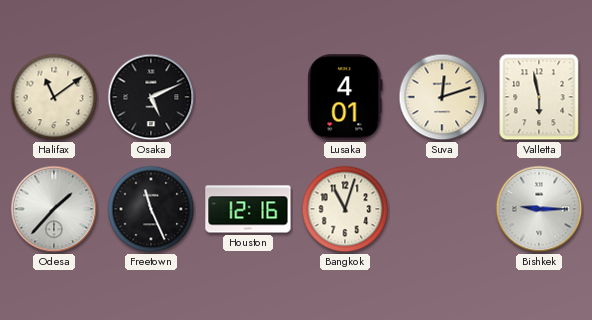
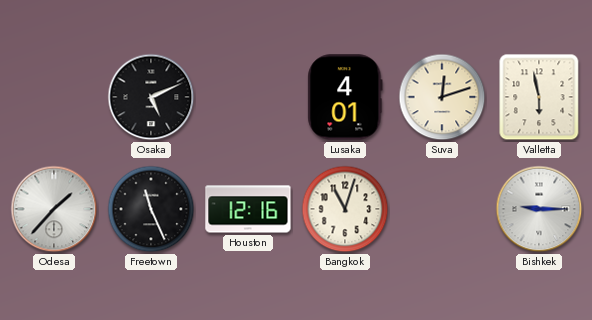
Halifax: 11:09 -> none
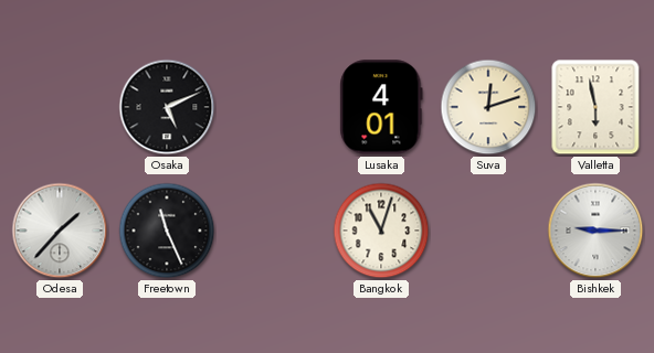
Houston: 12:16 -> none
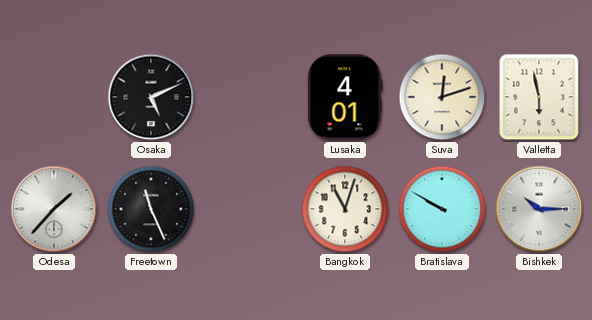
Bratislava: none -> 9:50
Bishkek: 9:15 -> 10:15
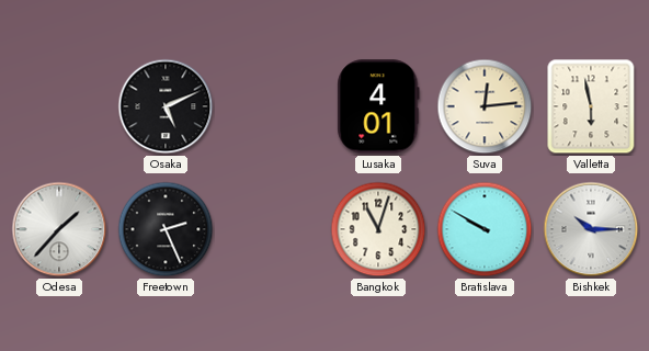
Suva: 12:12 -> 12:14
Freetown: 11:26 -> 2:26
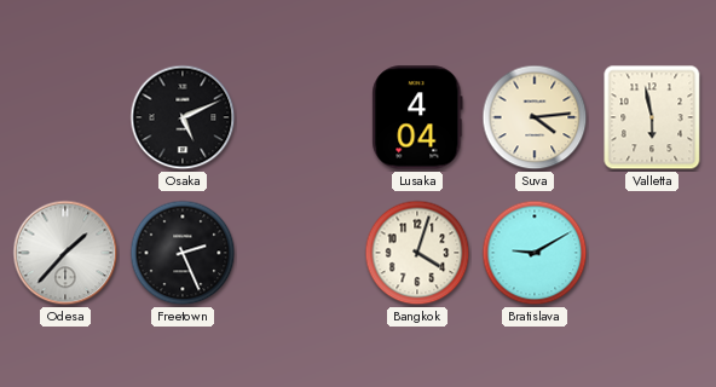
Lusaka: 4:01 -> 4:04
Suva: 12:14 -> 4:14
Bangkok: 11:03 -> 4:03
Bratislava: 9:50 -> 9:10
Bishkek: 10:15 -> none
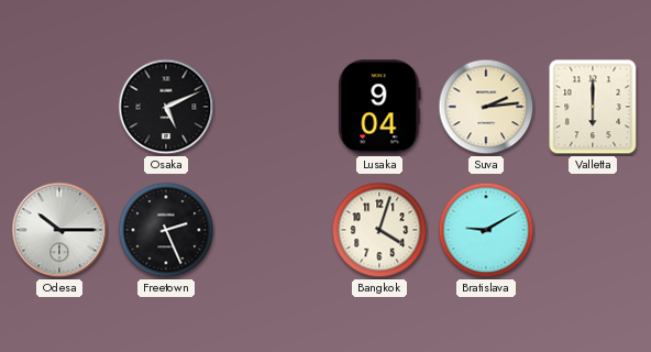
Lusaka: 4:04 -> 9:04
Suva: 4:14 -> 2:14
Valletta: 5:58 -> 6:00
Odesa: 1:37 -> 10:15
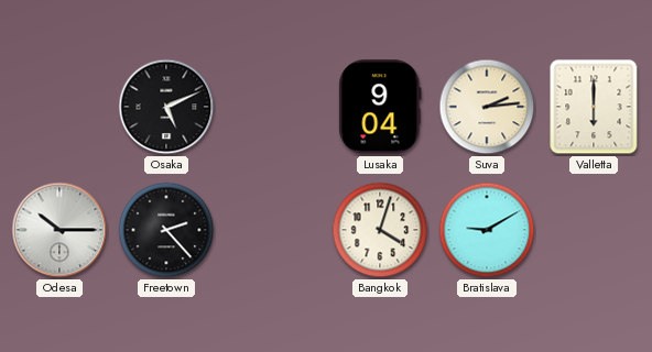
Freetown: 2:26 -> 2:23
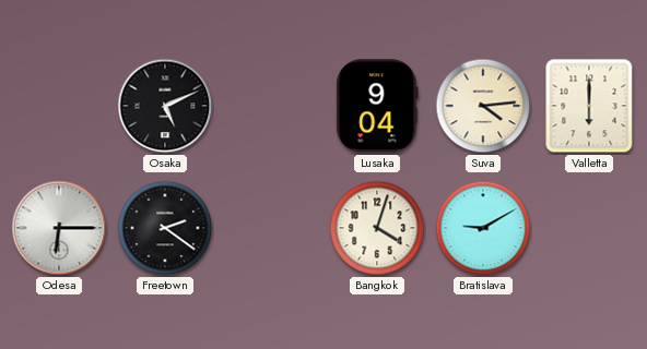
Suva: 2:14 -> 4:14
Odesa: 10:15 -> 6:15
Freetown: 2:23 -> 2:21
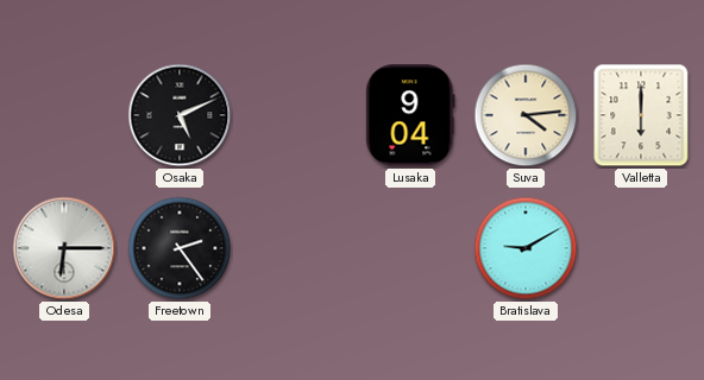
Freetown: 2:21 -> 2:24
Bangkok: 4:03 -> none
